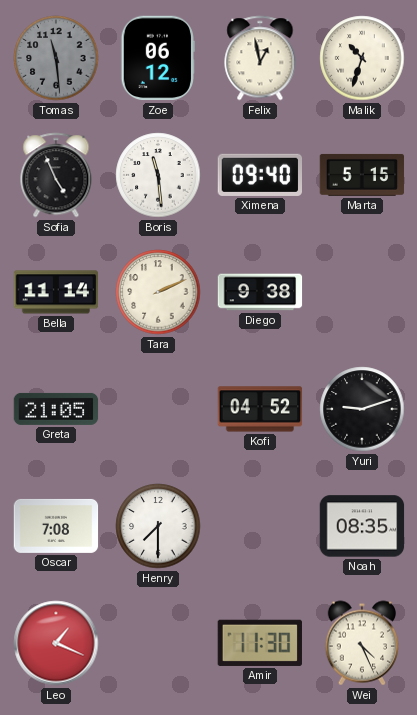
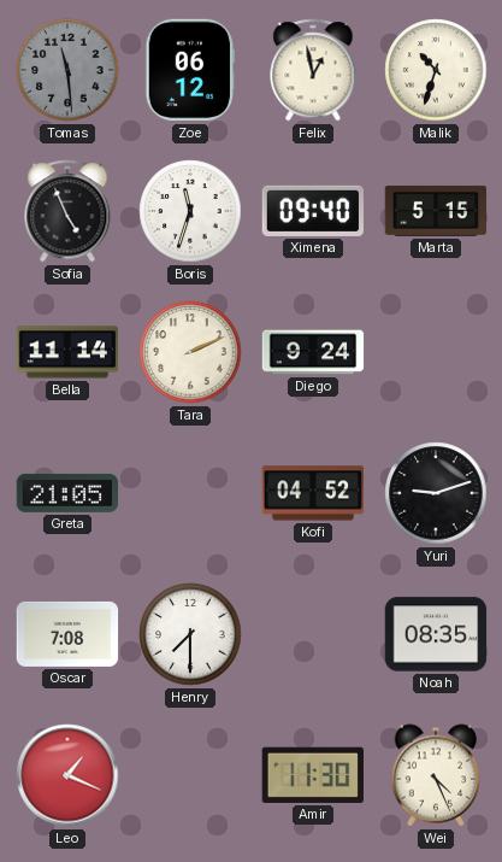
Boris: 11:29 -> 11:33
Diego: 9:38 -> 9:24
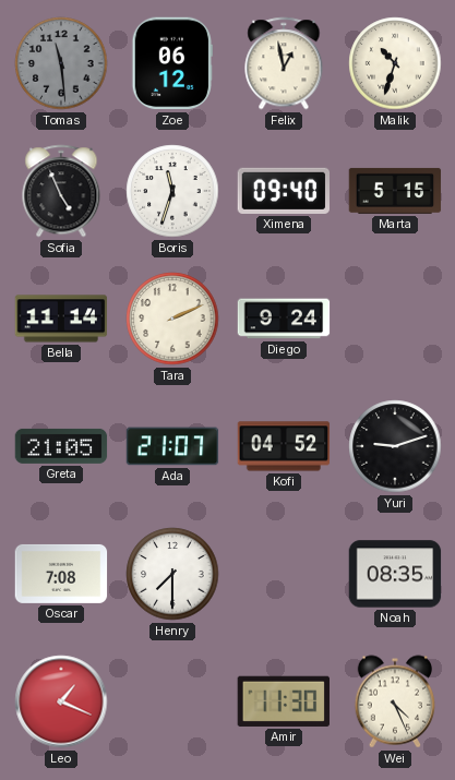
Ada: none -> 21:07
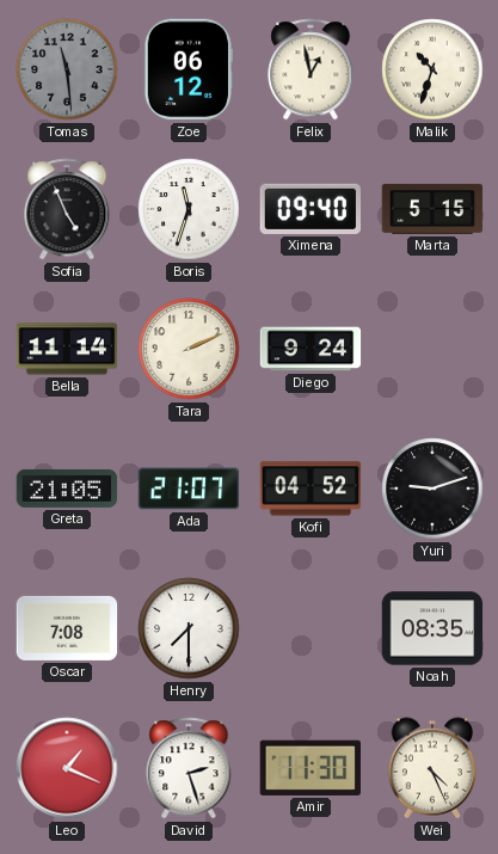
David: none -> 2:27
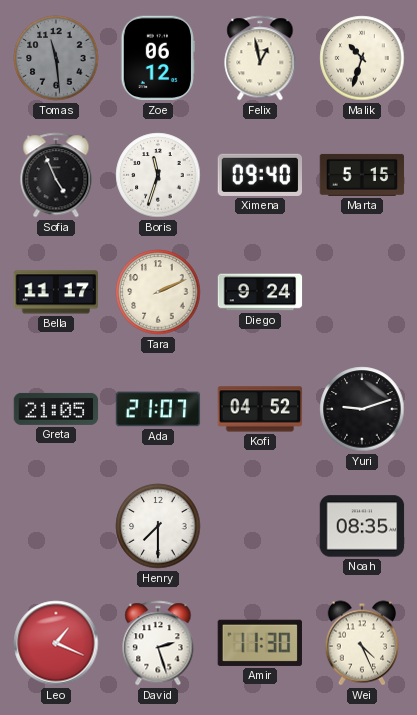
Bella: 11:14 -> 11:17
Oscar: 7:08 -> none
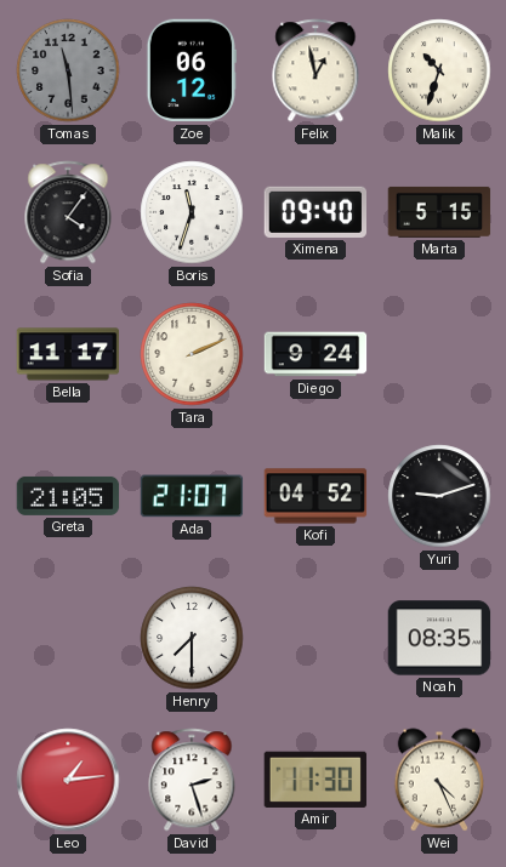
Sofia: 4:56 -> 4:06
Leo: 1:19 -> 1:14
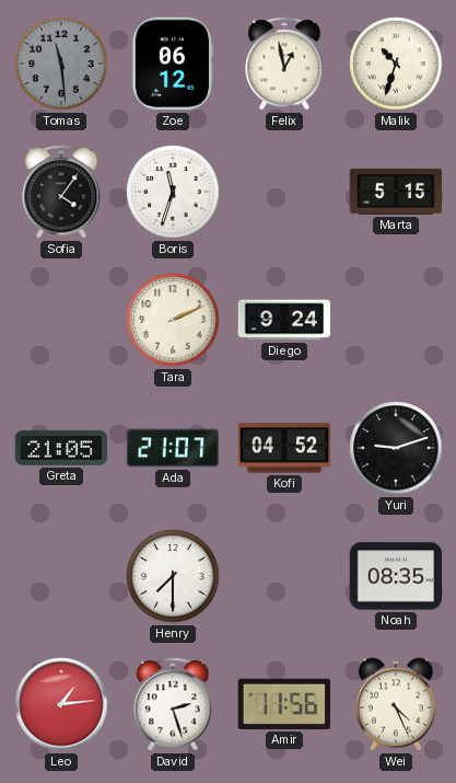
Ximena: 09:40 -> none
Bella: 11:17 -> none
Amir: 11:30 -> 11:56
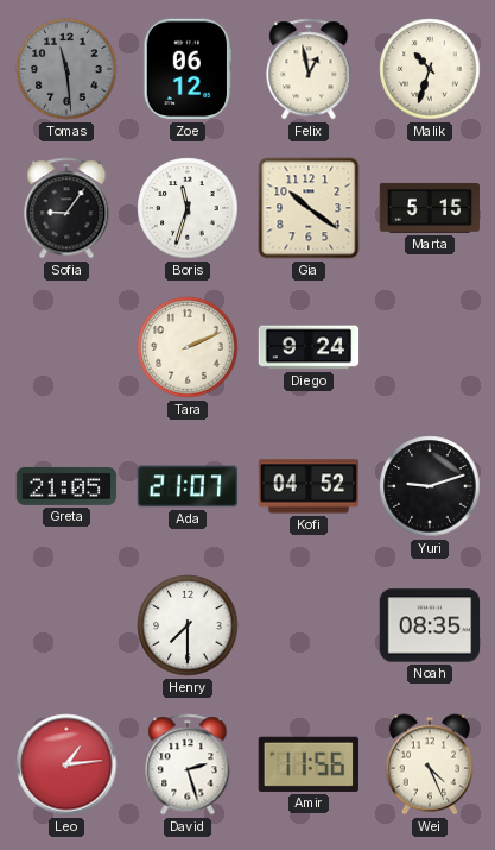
Sofia: 4:06 -> 9:06
Gia: none -> 10:21
